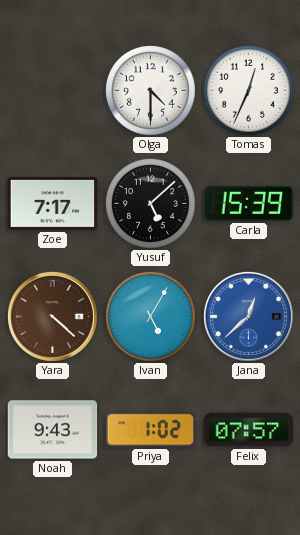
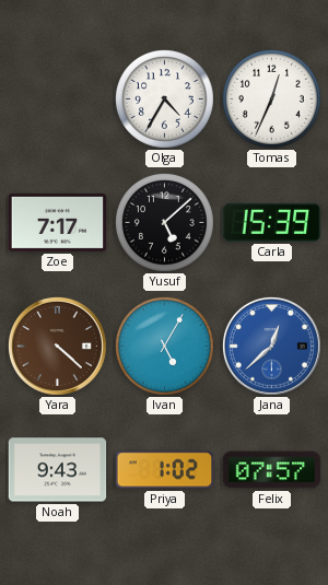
Olga: 4:30 -> 4:35
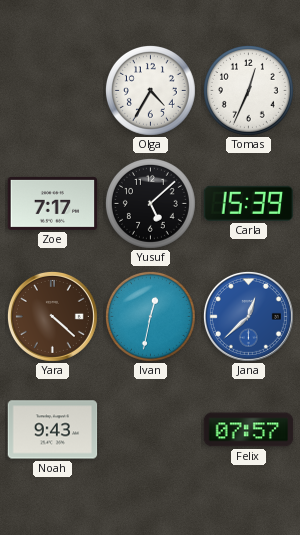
Ivan: 5:05 -> 12:32
Priya: 1:02 -> none
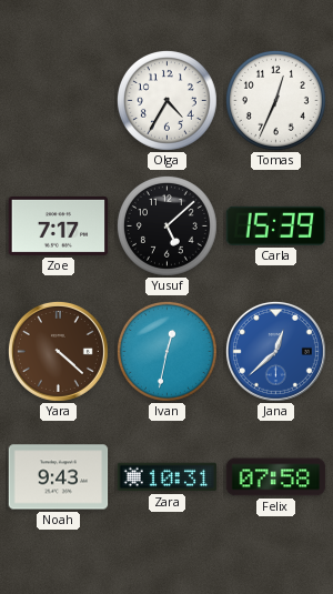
Zara: none -> 10:31
Felix: 07:57 -> 07:58
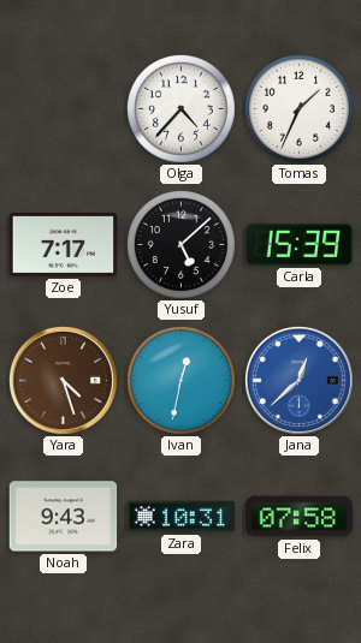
Olga: 4:35 -> 4:37
Tomas: 12:34 -> 1:34
Yara: 4:22 -> 4:27
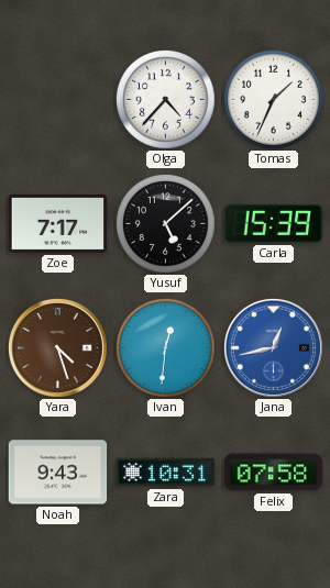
Ivan: 12:32 -> 12:31
Jana: 12:38 -> 12:43
